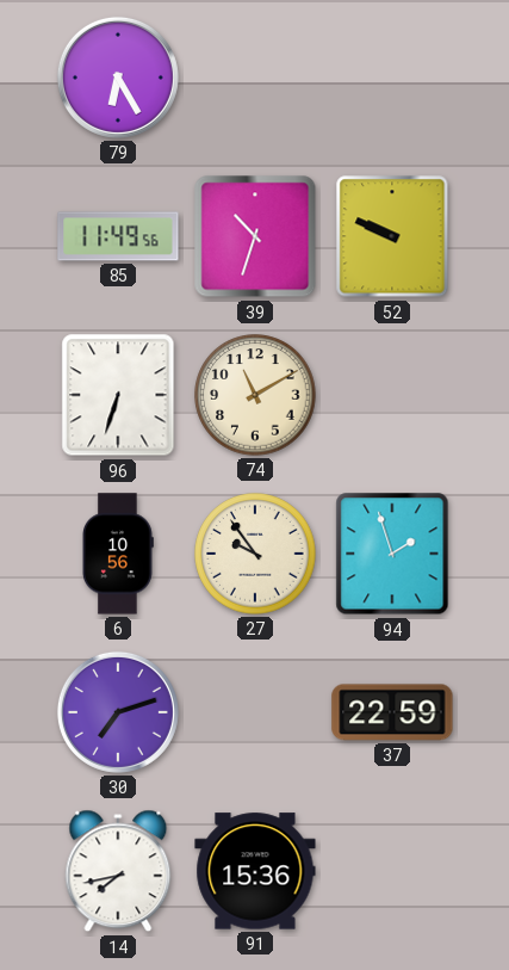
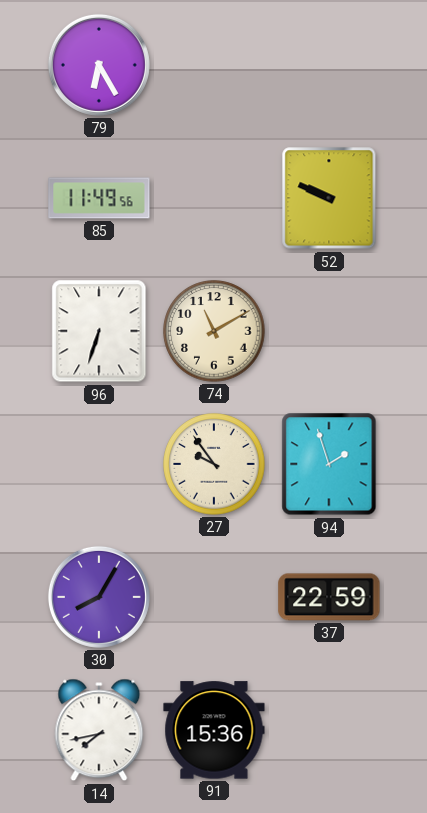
39: 10:33 -> none
6: 10:56 -> none
30: 7:12 -> 8:05
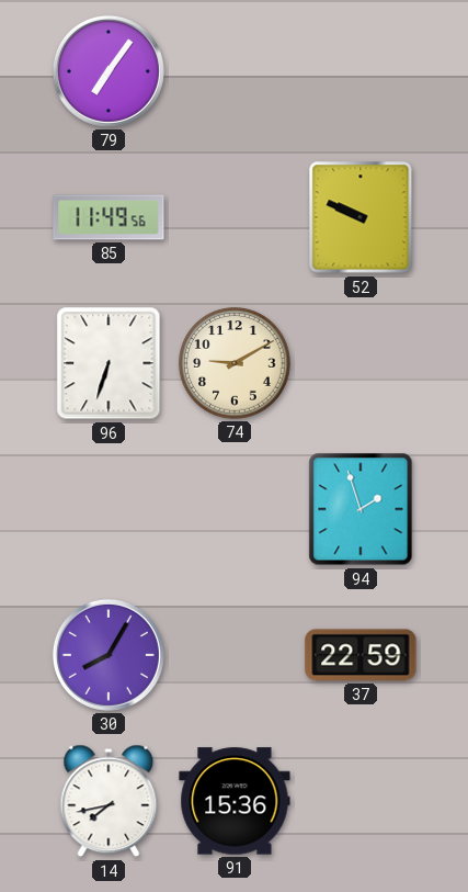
79: 6:25 -> 7:06
74: 11:10 -> 9:10
27: 9:54 -> none
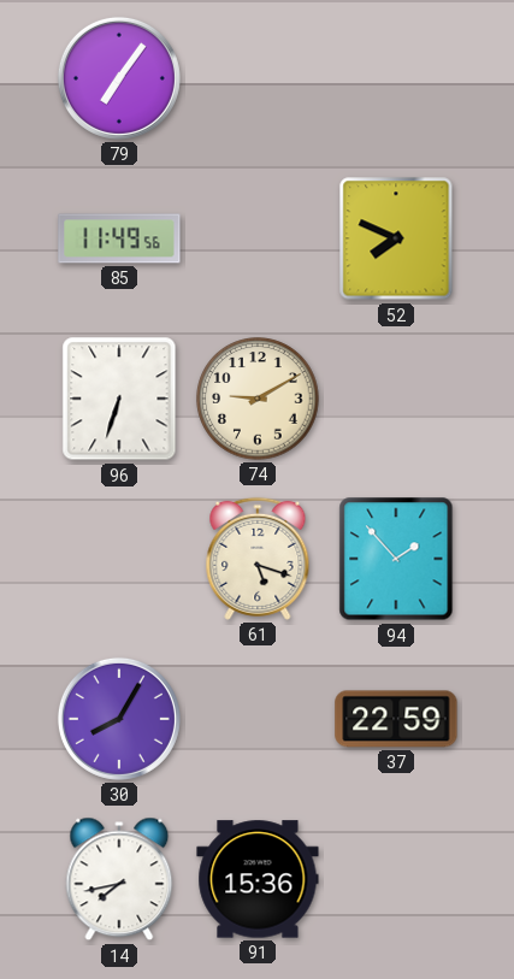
52: 9:49 -> 7:49
61: none -> 5:18
94: 1:57 -> 1:53
